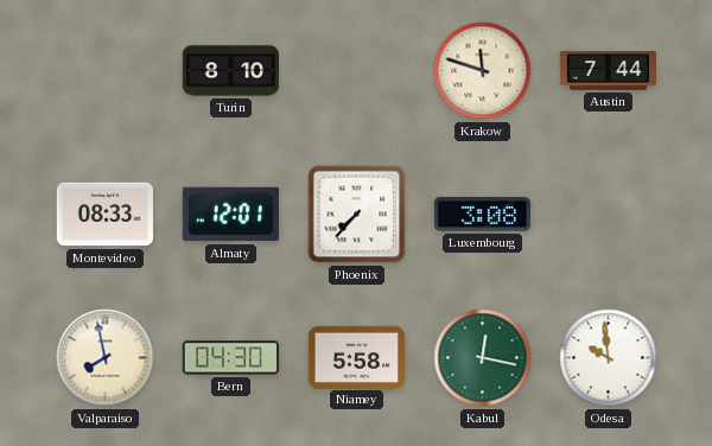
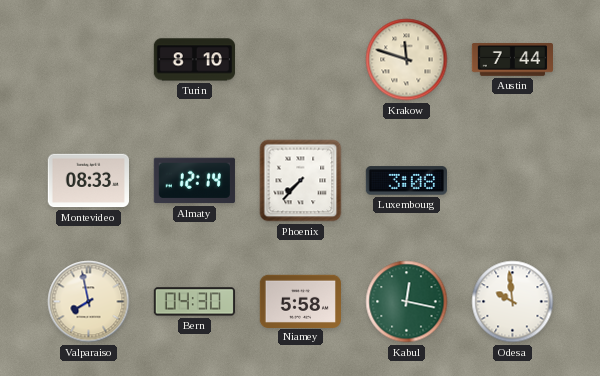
Almaty: 12:01 -> 12:14
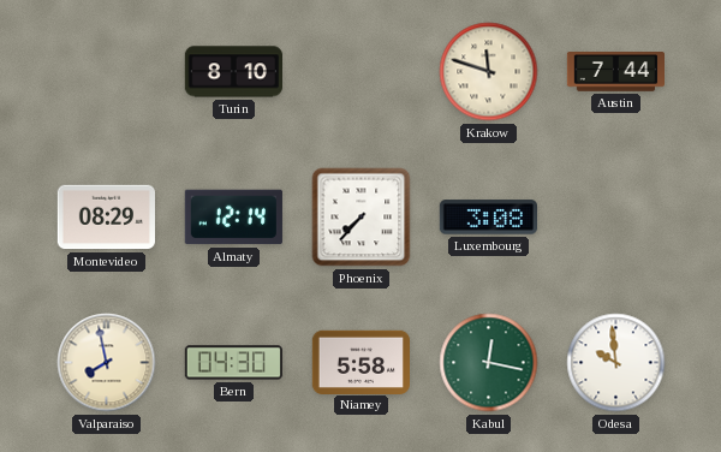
Montevideo: 08:33 -> 08:29
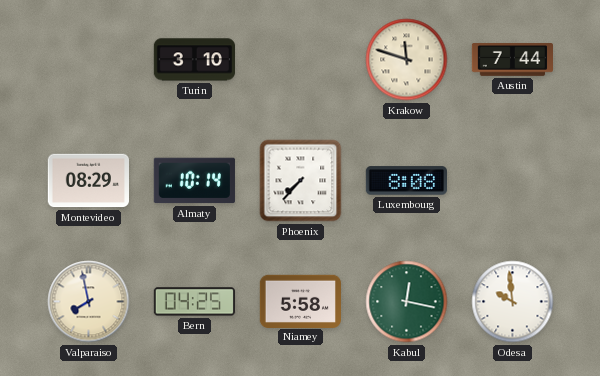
Turin: 8:10 -> 3:10
Almaty: 12:14 -> 10:14
Luxembourg: 3:08 -> 8:08
Bern: 04:30 -> 04:25
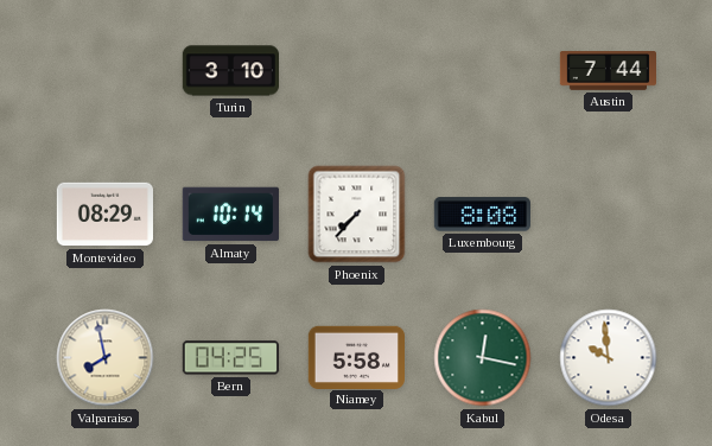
Krakow: 11:48 -> none
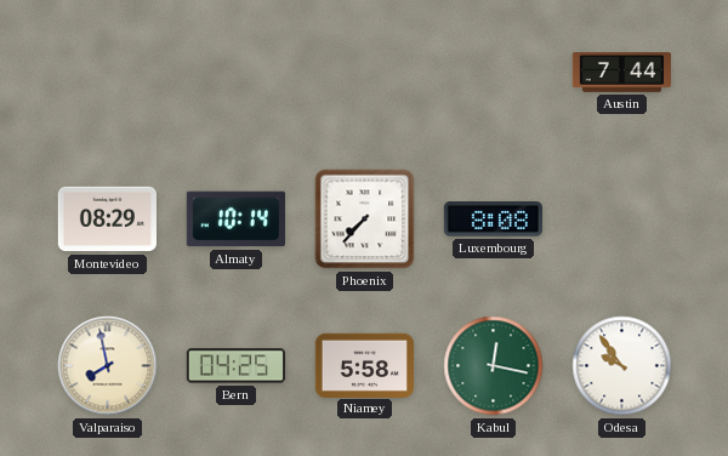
Turin: 3:10 -> none
Odesa: 9:59 -> 9:54
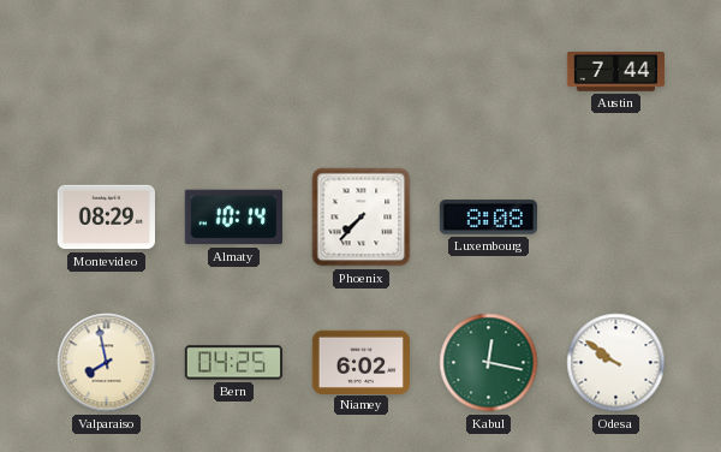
Niamey: 5:58 -> 6:02
Odesa: 9:54 -> 9:51
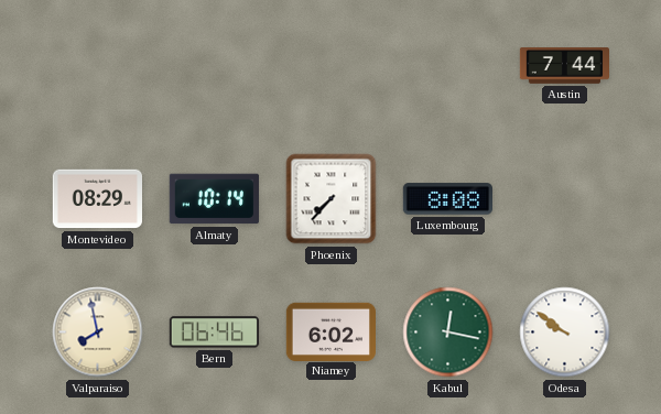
Bern: 04:25 -> 06:46
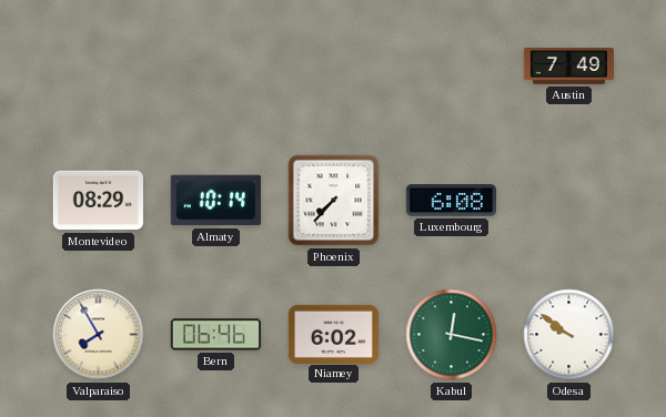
Austin: 7:44 -> 7:49
Luxembourg: 8:08 -> 6:08
Valparaiso: 7:58 -> 7:55
